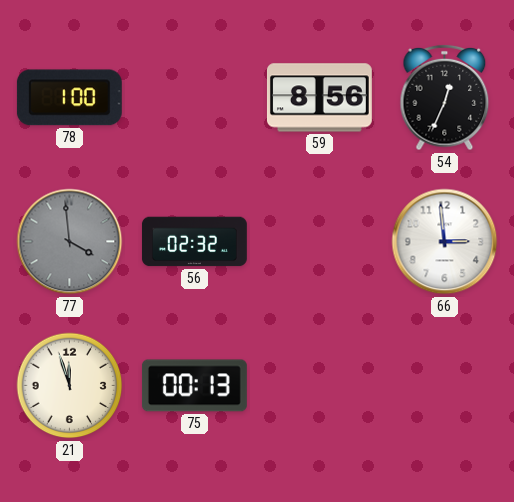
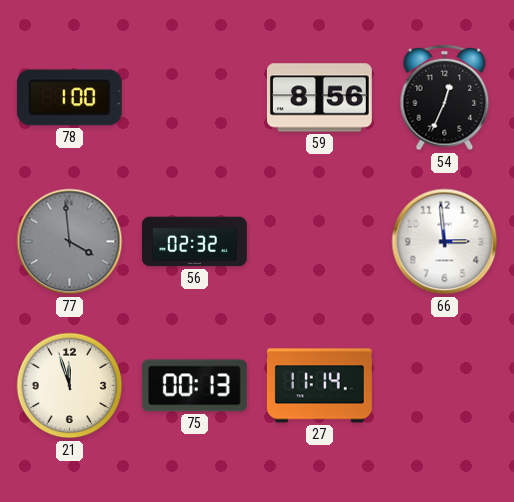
27: none -> 11:14
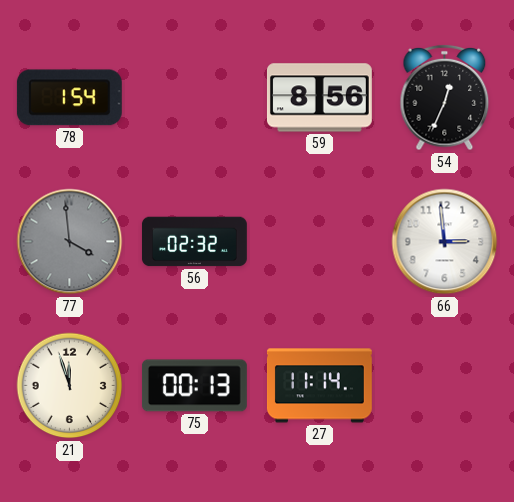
78: 1:00 -> 1:54
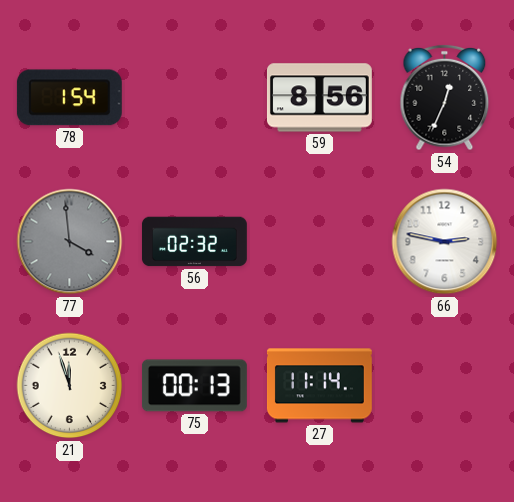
66: 2:59 -> 2:47
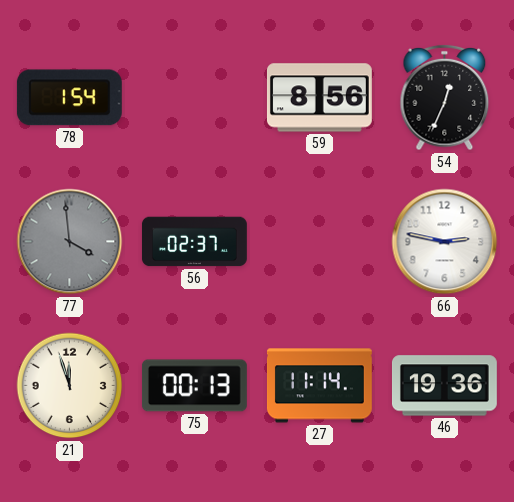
56: 02:32 -> 02:37
46: none -> 19:36
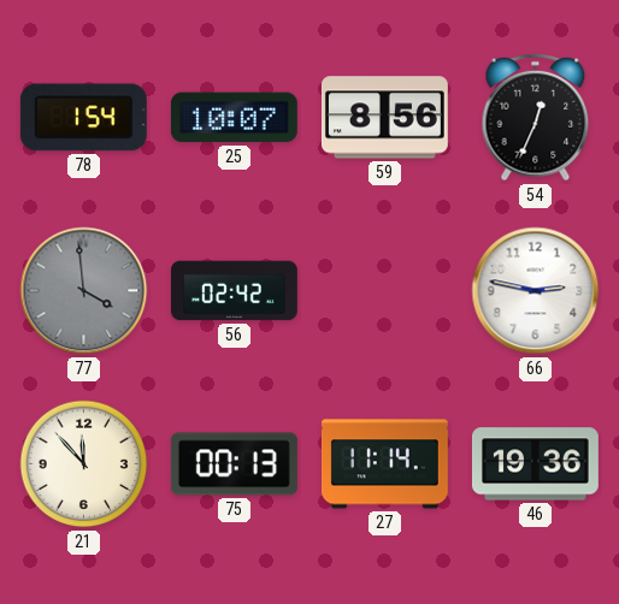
25: none -> 10:07
56: 02:37 -> 02:42
21: 11:57 -> 11:53
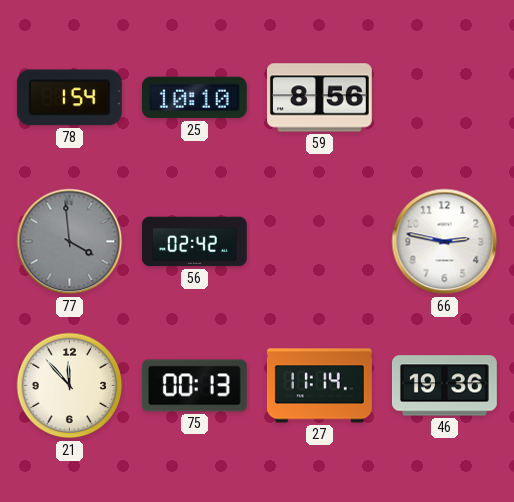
25: 10:07 -> 10:10
54: 12:34 -> none
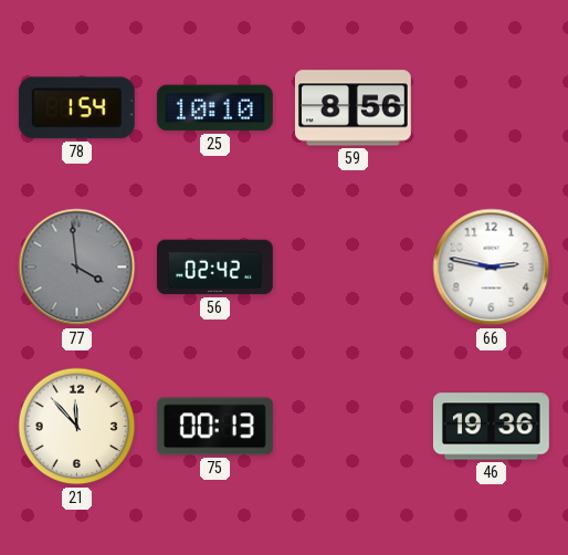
27: 11:14 -> none
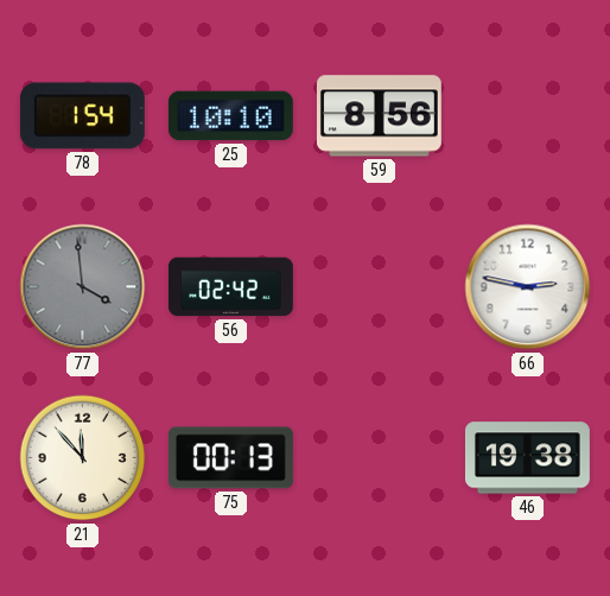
46: 19:36 -> 19:38
